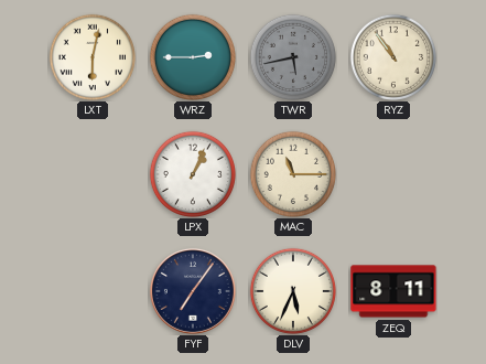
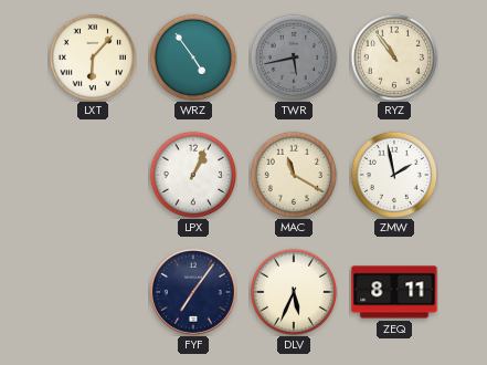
LXT: 6:02 -> 6:07
WRZ: 2:45 -> 4:54
MAC: 11:15 -> 11:20
ZMW: none -> 1:58
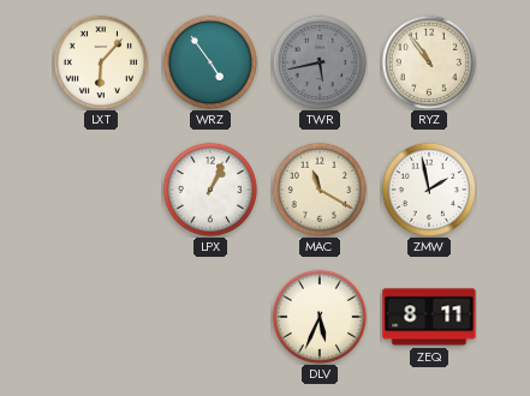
FYF: 7:06 -> none
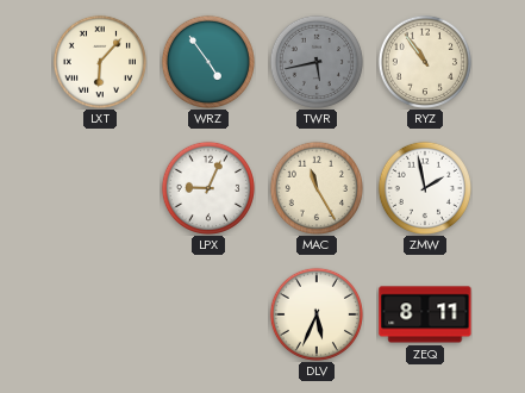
LPX: 1:04 -> 9:04
MAC: 11:20 -> 11:25
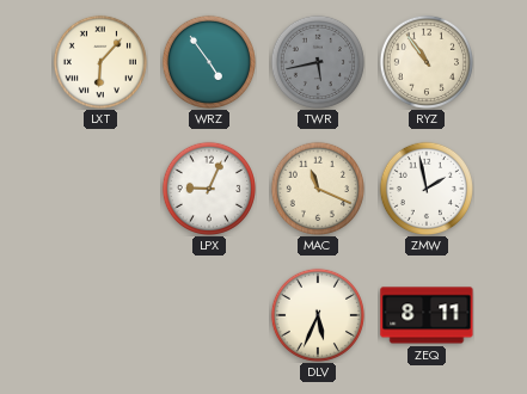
MAC: 11:25 -> 11:19
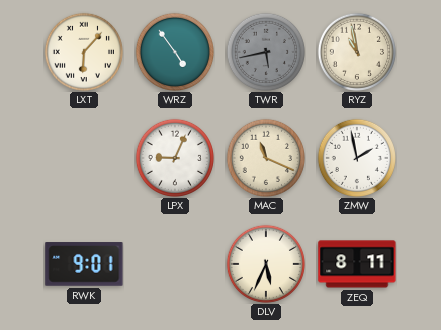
RYZ: 10:54 -> 10:58
RWK: none -> 9:01
